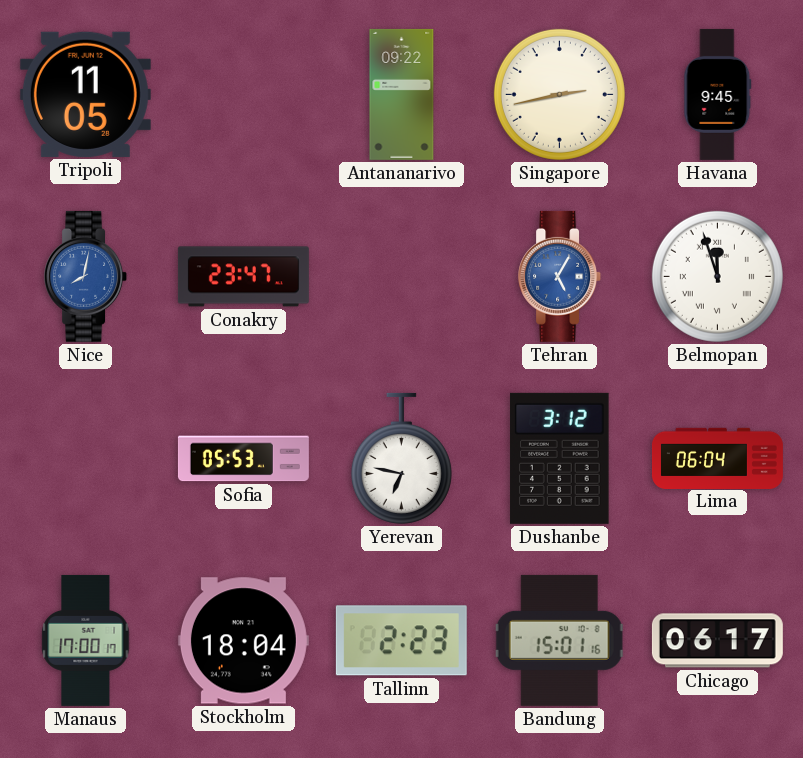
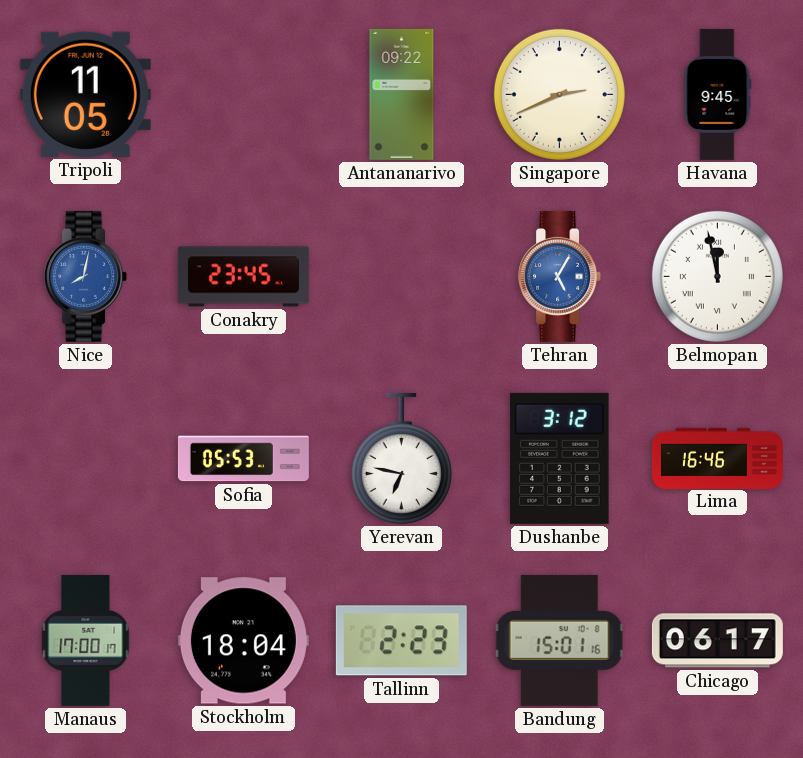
Singapore: 2:43 -> 2:41
Conakry: 23:47 -> 23:45
Belmopan: 11:57 -> 11:58
Lima: 06:04 -> 16:46
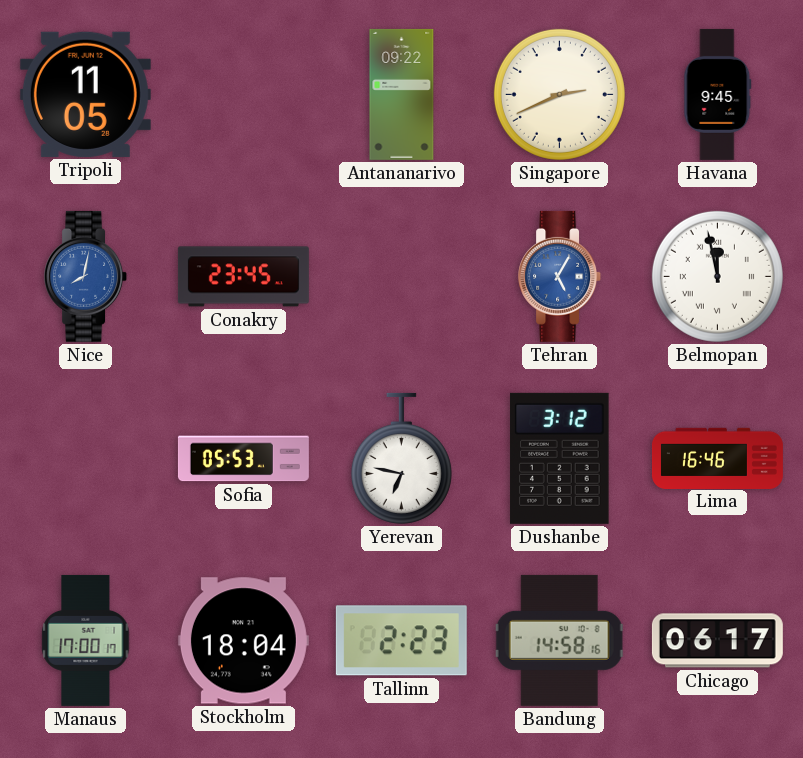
Bandung: 15:01 -> 14:58
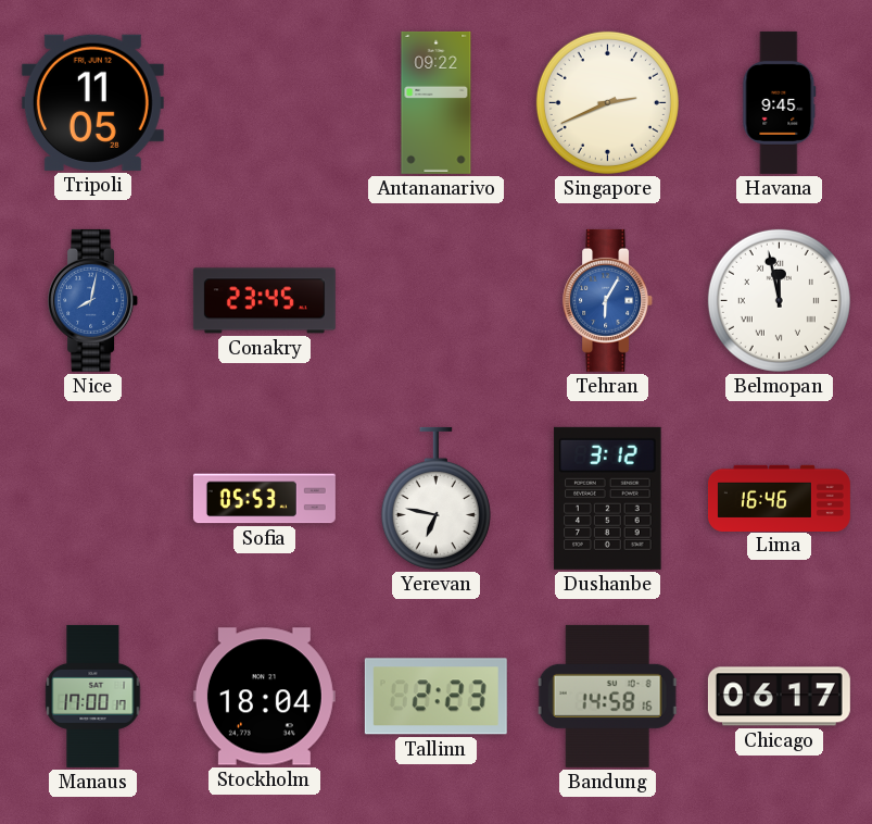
Tehran: 5:05 -> 6:05
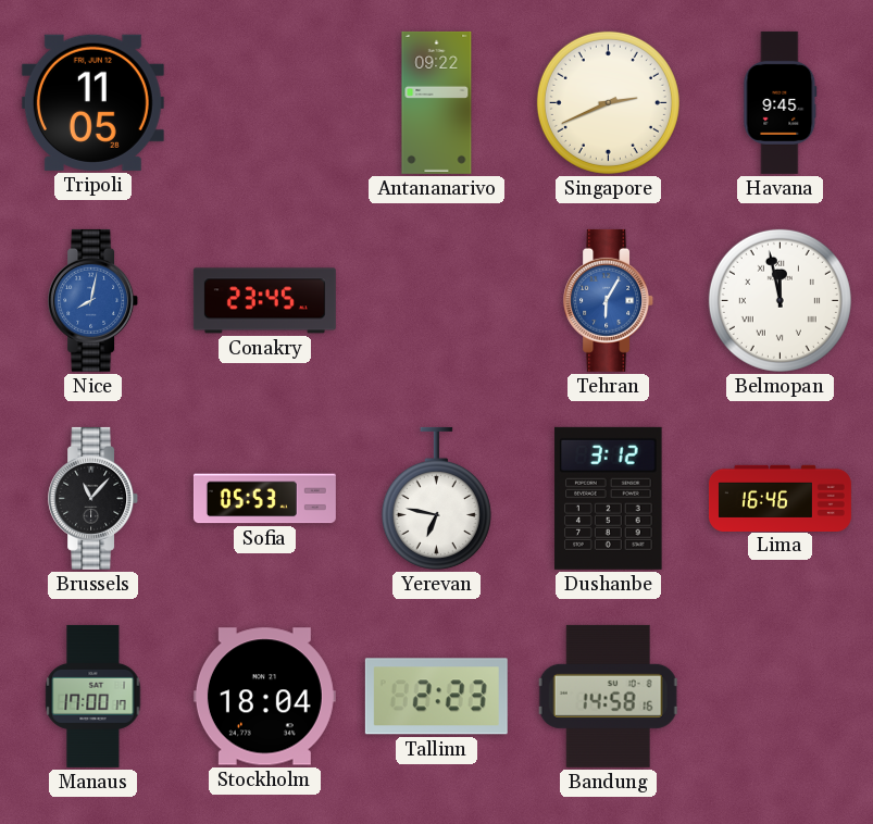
Brussels: none -> 11:07
Chicago: 06:17 -> none
